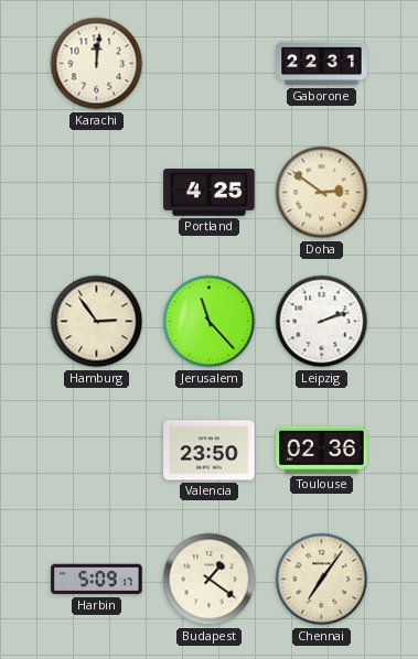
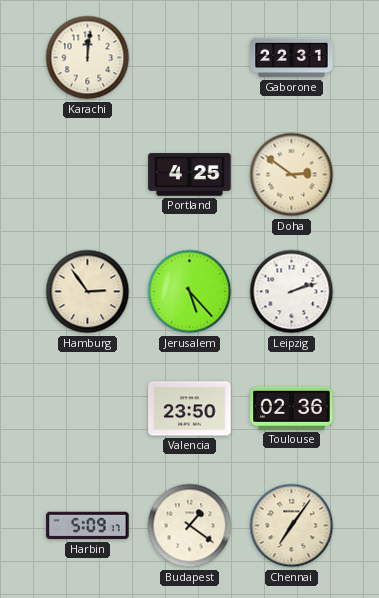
Jerusalem: 11:23 -> 5:23
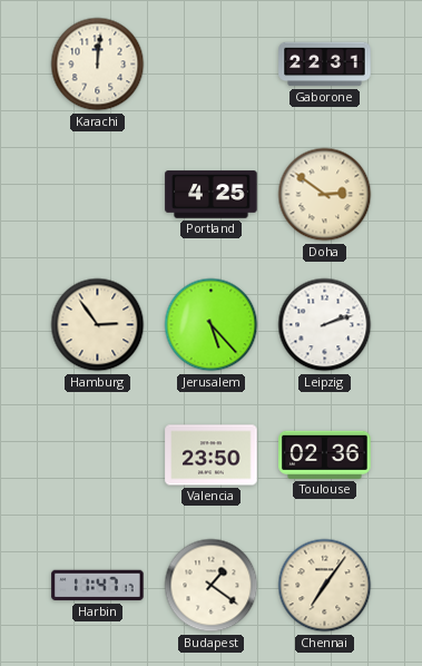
Harbin: 5:09 -> 11:47
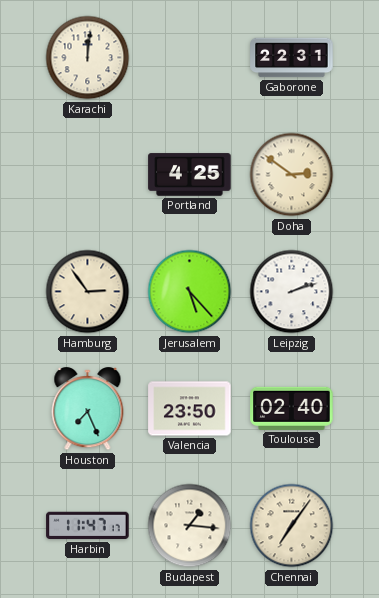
Houston: none -> 7:26
Toulouse: 02:36 -> 02:40
Budapest: 1:21 -> 1:16
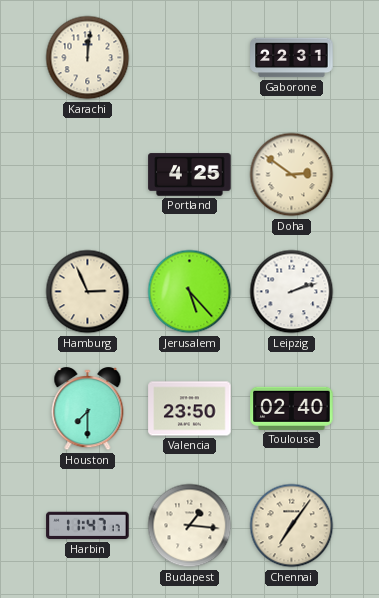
Hamburg: 2:54 -> 2:56
Houston: 7:26 -> 7:30
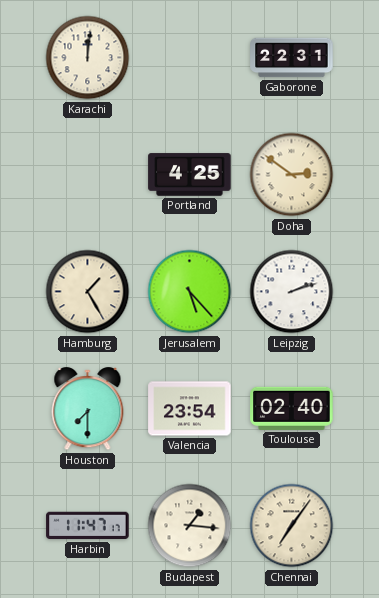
Hamburg: 2:56 -> 1:25
Valencia: 23:50 -> 23:54
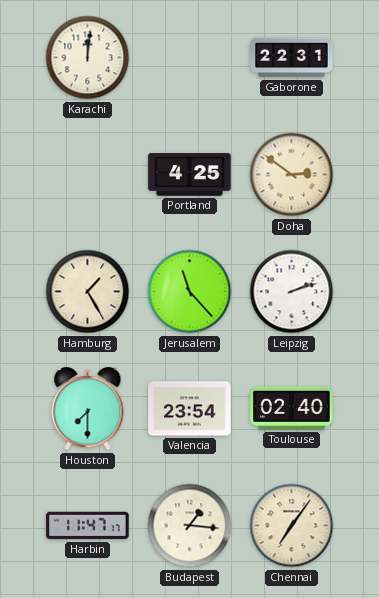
Jerusalem: 5:23 -> 11:23
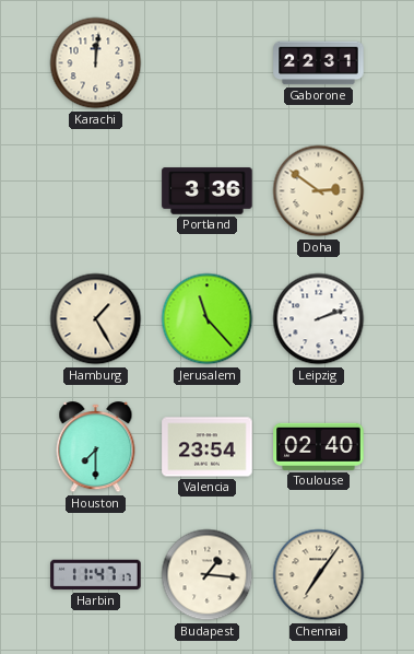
Portland: 4:25 -> 3:36
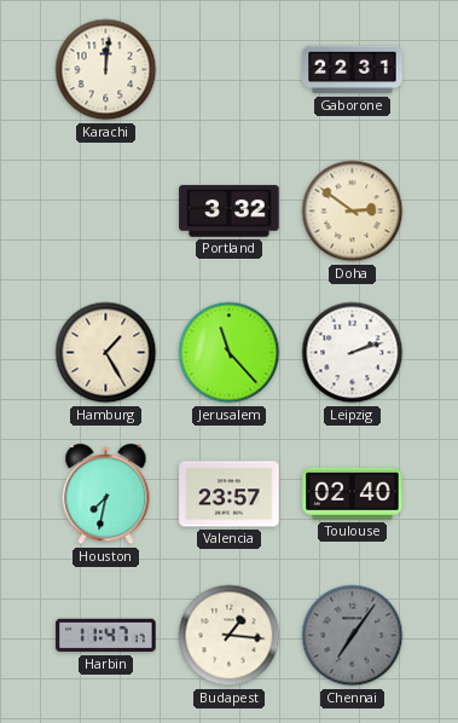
Portland: 3:36 -> 3:32
Houston: 7:30 -> 7:32
Valencia: 23:54 -> 23:57
Chennai dial: cream -> grey
